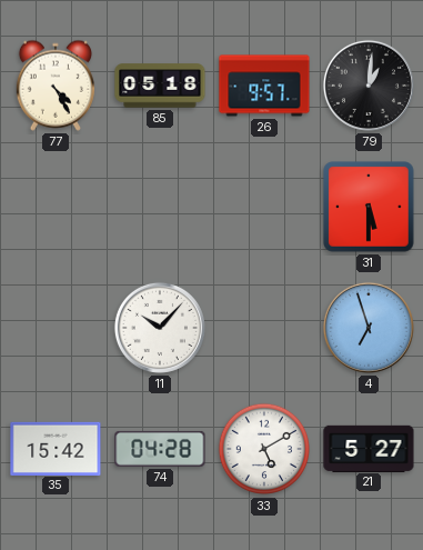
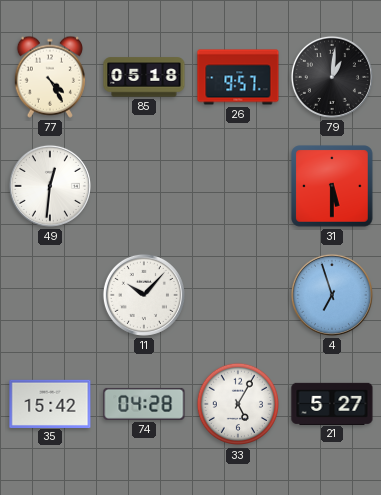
49: none -> 12:31
33: 5:10 -> 5:05
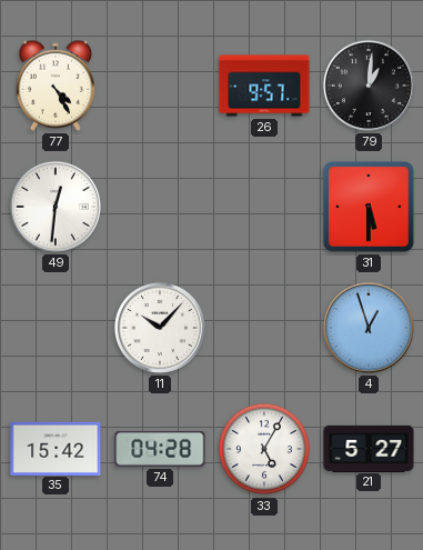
85: 05:18 -> none
4: 6:57 -> 12:57
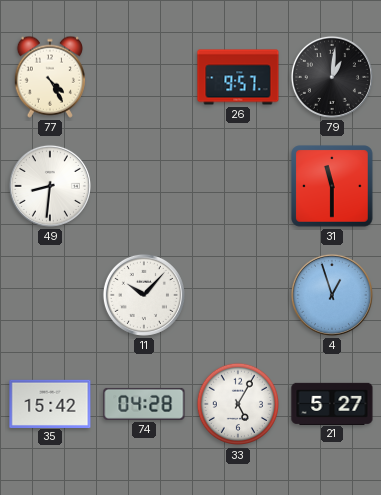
49: 12:31 -> 8:31
31: 5:30 -> 11:30
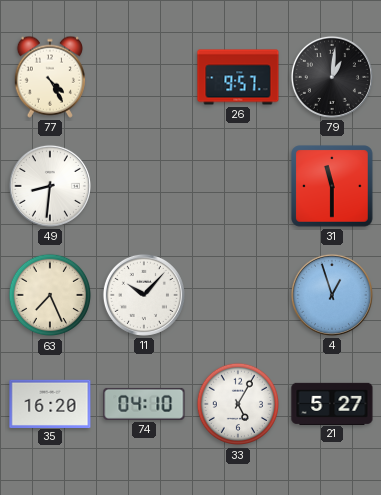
63: none -> 7:26
35: 15:42 -> 16:20
74: 04:28 -> 04:10
